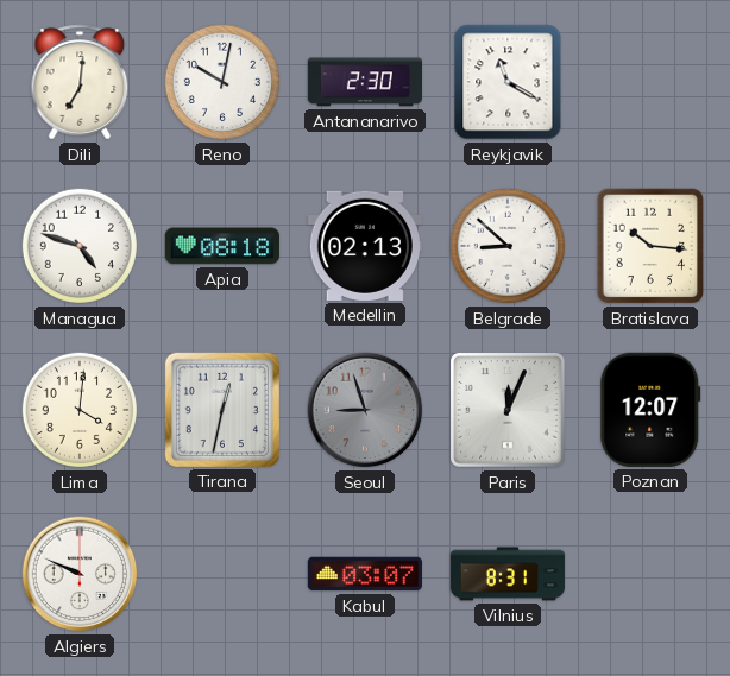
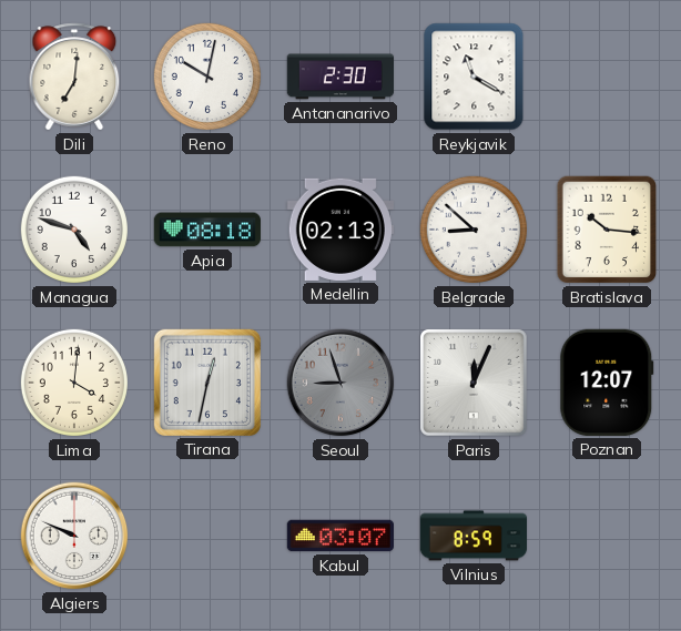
Vilnius: 8:31 -> 8:59
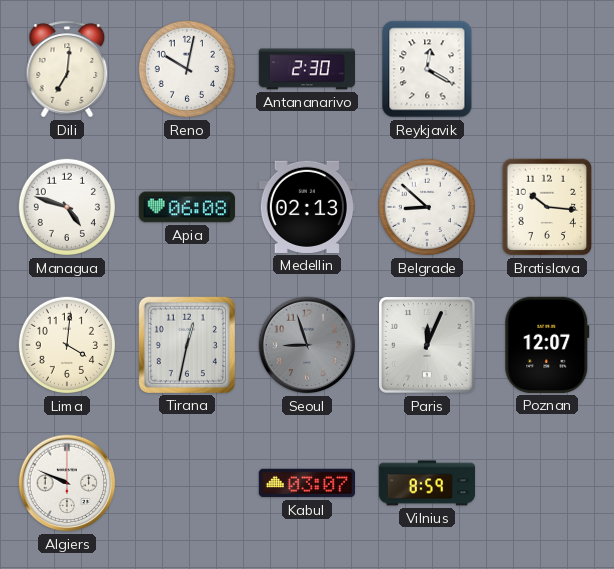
Reykjavik: 11:20 -> 12:20
Apia: 08:18 -> 06:08
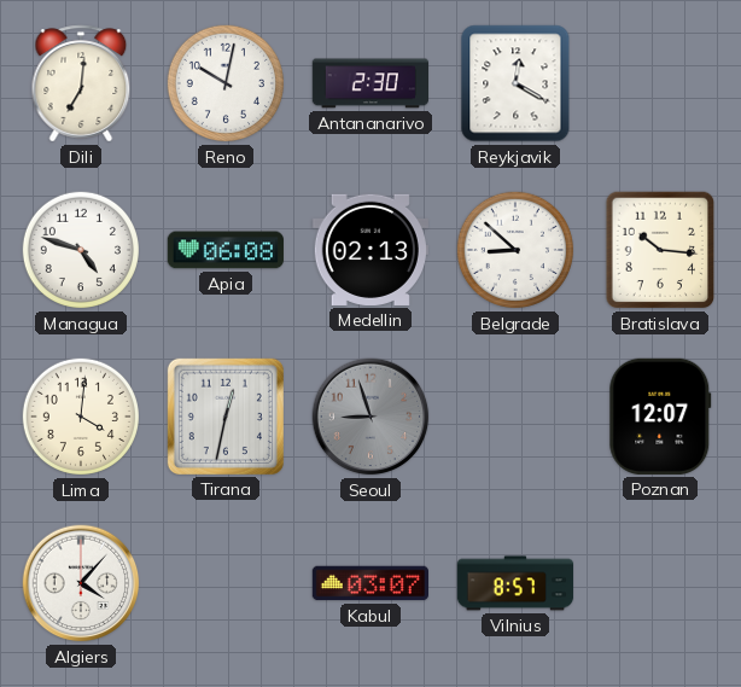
Paris: 12:04 -> none
Algiers: 9:49 -> 4:07
Vilnius: 8:59 -> 8:57
